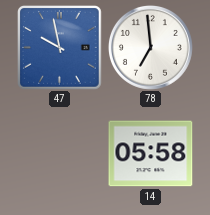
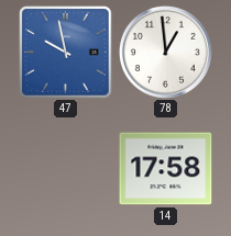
78: 6:59 -> 12:59
14: 05:58 -> 17:58
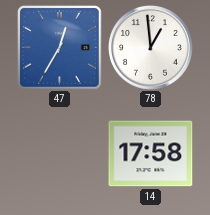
47: 9:58 -> 12:35
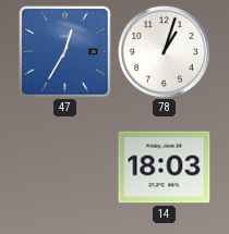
78: 12:59 -> 1:03
14: 17:58 -> 18:03
